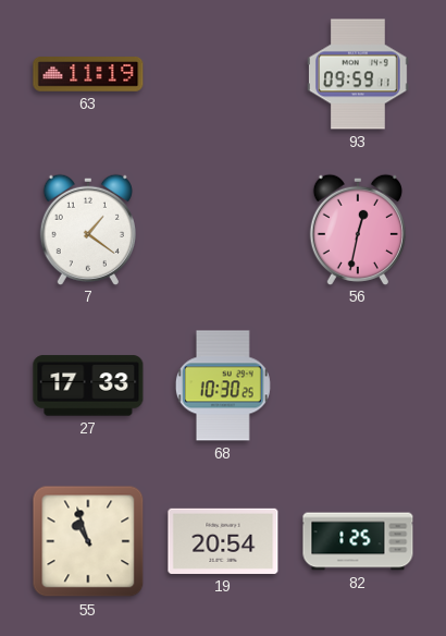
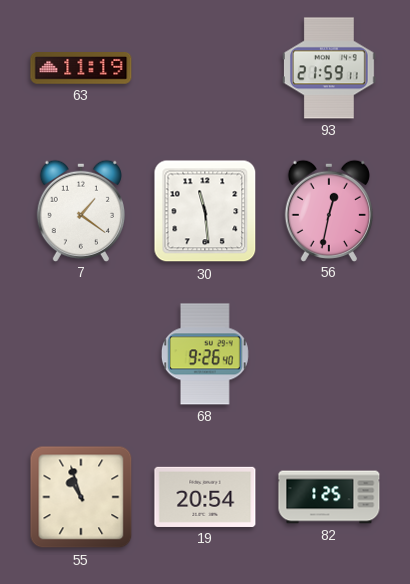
93: 09:59 -> 21:59
30: none -> 11:29
27: 17:33 -> none
68: 10:30 -> 9:26
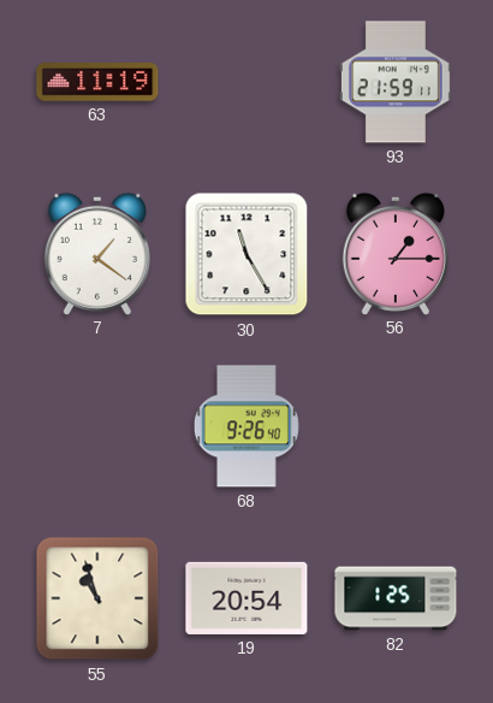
30: 11:29 -> 11:25
56: 12:32 -> 1:15
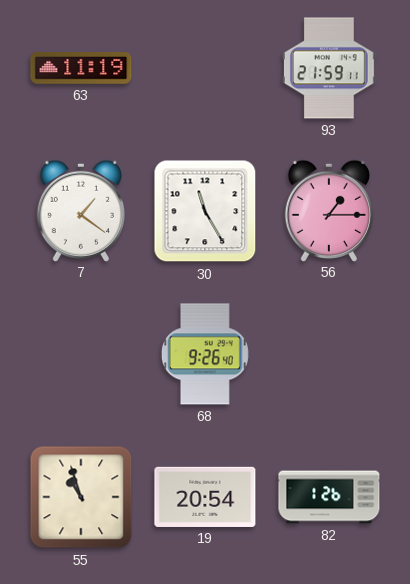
82: 1:25 -> 1:26
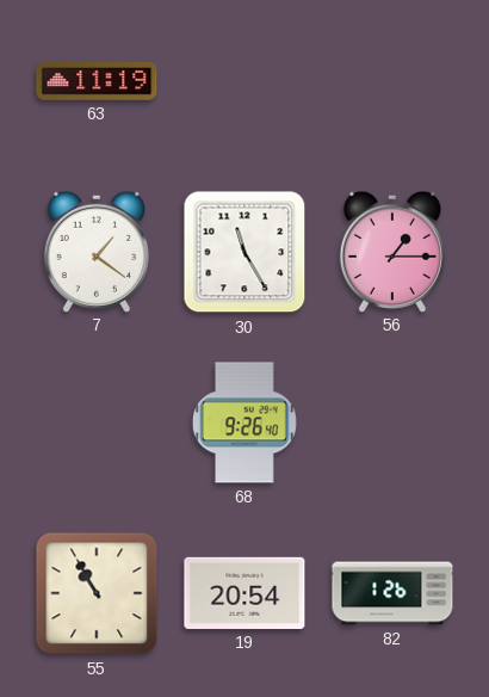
93: 21:59 -> none
55: 10:57 -> 10:55
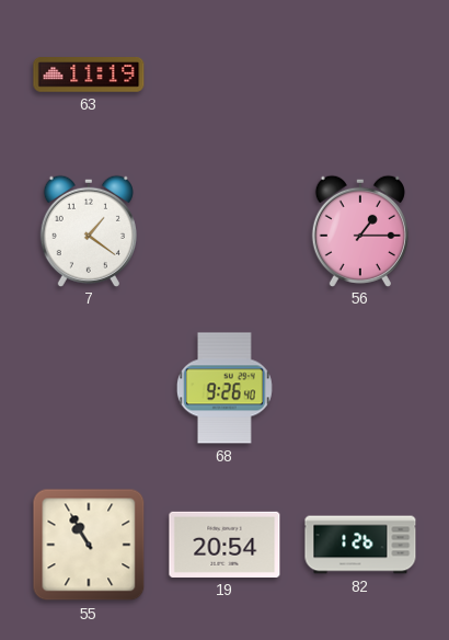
30: 11:25 -> none
